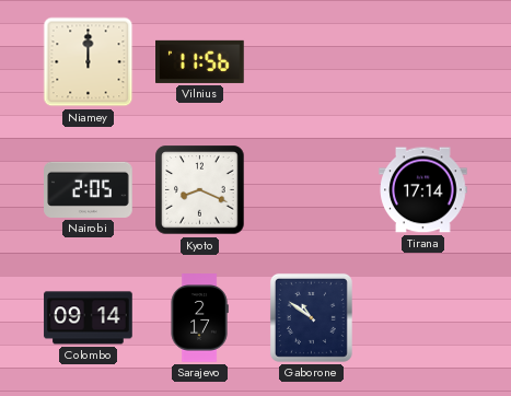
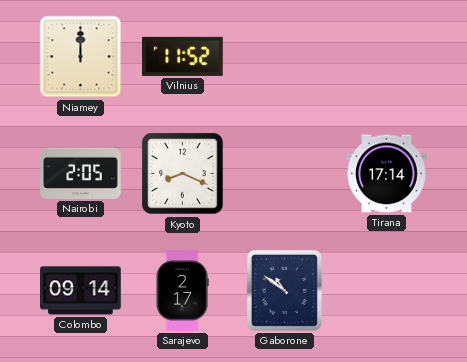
Vilnius: 11:56 -> 11:52
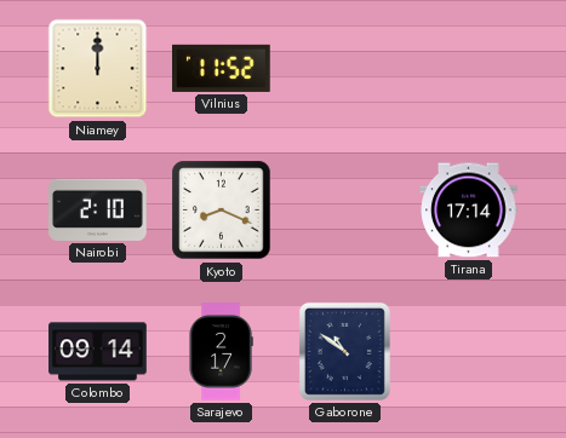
Nairobi: 2:05 -> 2:10
